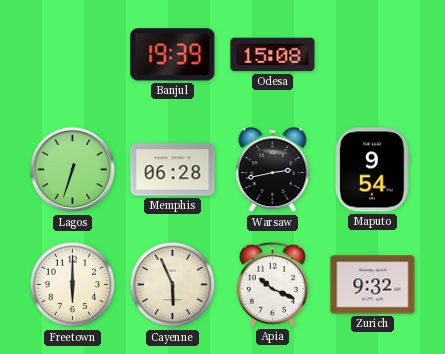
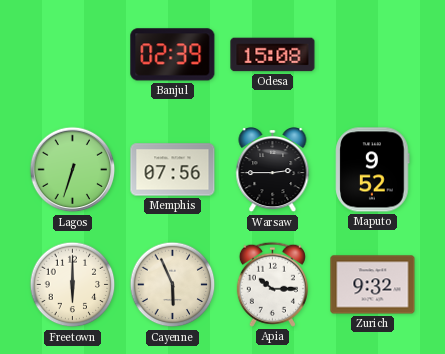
Banjul: 19:39 -> 02:39
Memphis: 06:28 -> 07:56
Warsaw: 2:43 -> 2:45
Maputo: 9:54 -> 9:52
Apia: 10:19 -> 10:15
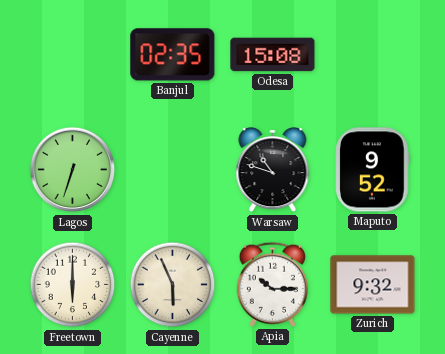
Banjul: 02:39 -> 02:35
Memphis: 07:56 -> none
Warsaw: 2:45 -> 10:48
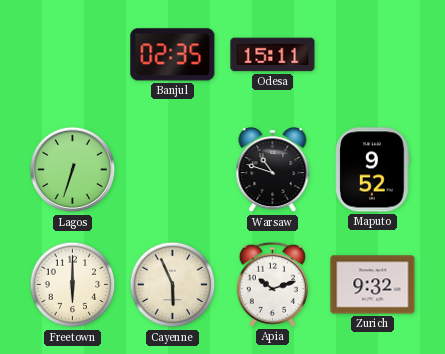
Odesa: 15:08 -> 15:11
Apia: 10:15 -> 10:12
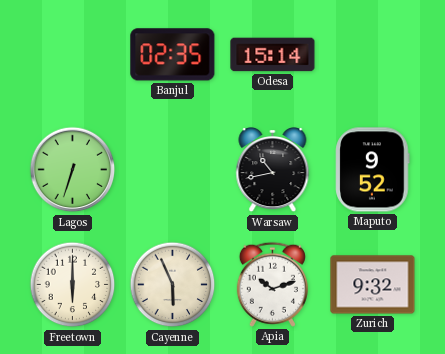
Odesa: 15:11 -> 15:14
Warsaw: 10:48 -> 10:43
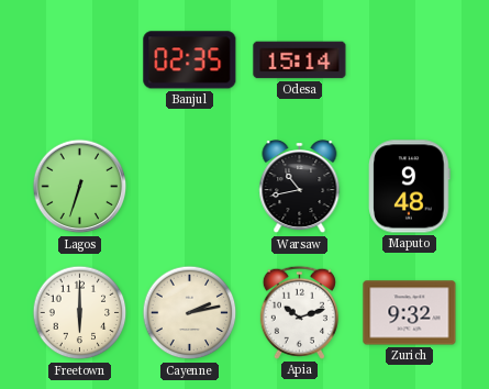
Maputo: 9:52 -> 9:48
Cayenne: 5:56 -> 2:13
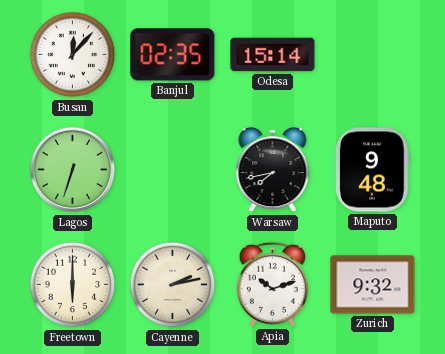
Busan: none -> 12:07
Warsaw: 10:43 -> 7:43
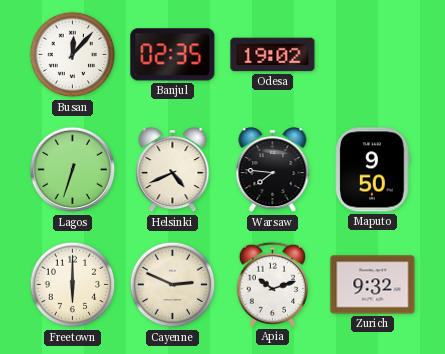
Odesa: 15:14 -> 19:02
Helsinki: none -> 4:41
Warsaw: 7:43 -> 7:46
Maputo: 9:48 -> 9:50
Cayenne: 2:13 -> 2:49
